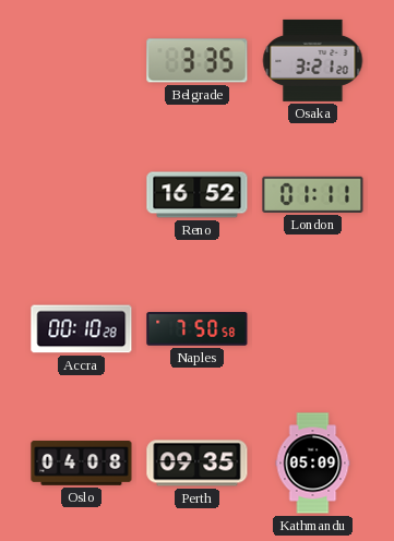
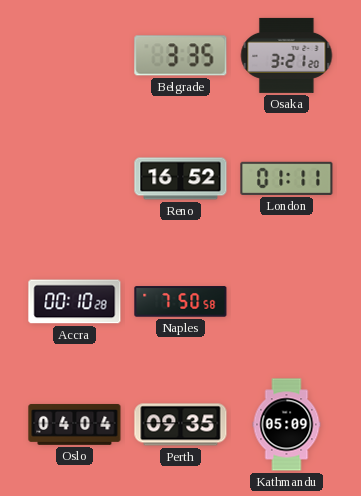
Oslo: 04:08 -> 04:04
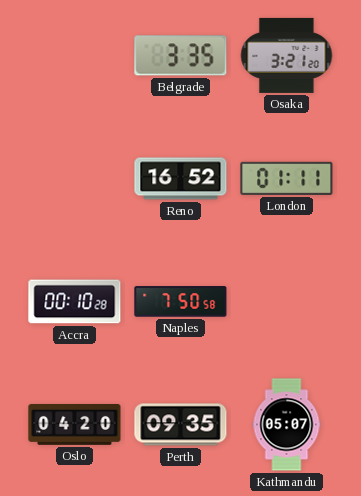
Oslo: 04:04 -> 04:20
Kathmandu: 05:09 -> 05:07
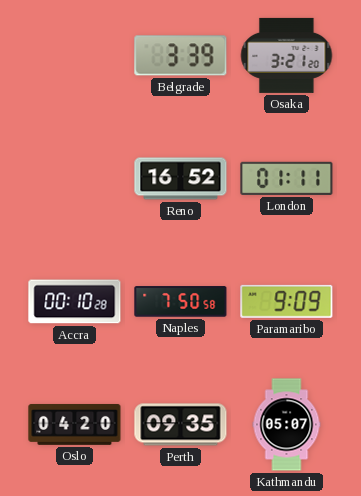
Belgrade: 3:35 -> 3:39
Paramaribo: none -> 9:09
